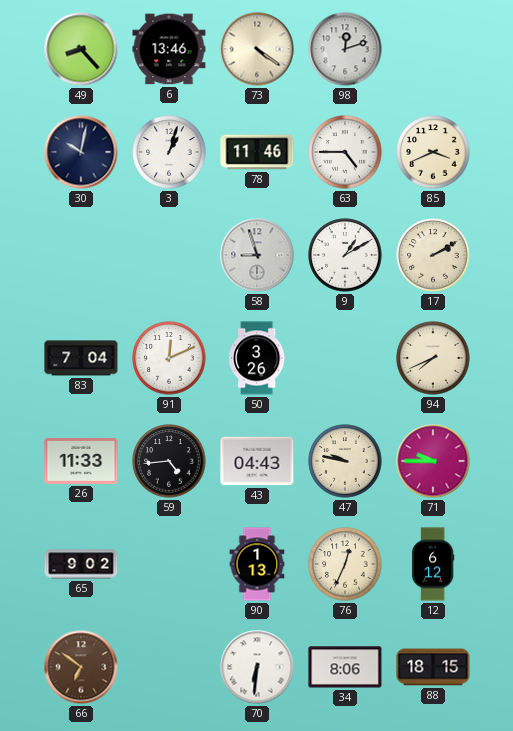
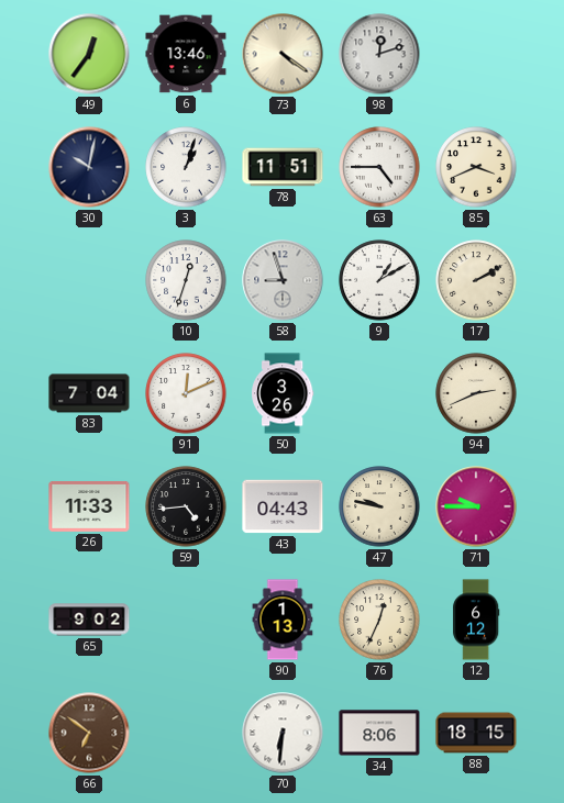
49: 8:23 -> 12:36
78: 11:46 -> 11:51
10: none -> 12:33
94: 7:41 -> 2:41
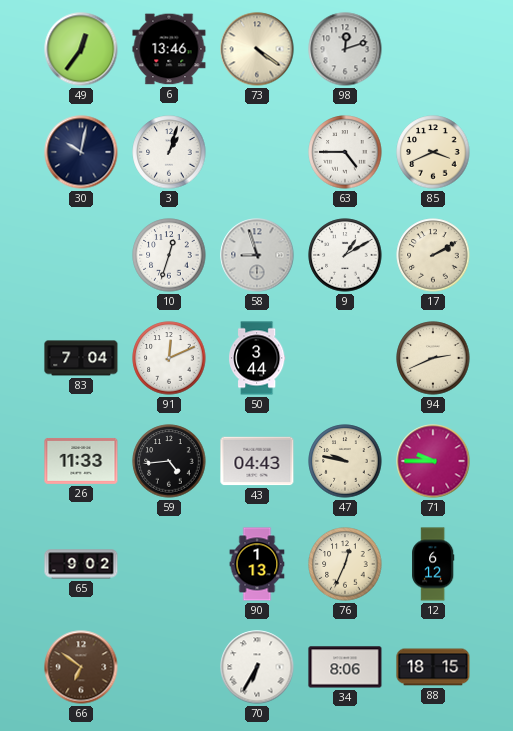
78: 11:51 -> none
50: 3:26 -> 3:44
70: 6:31 -> 6:35
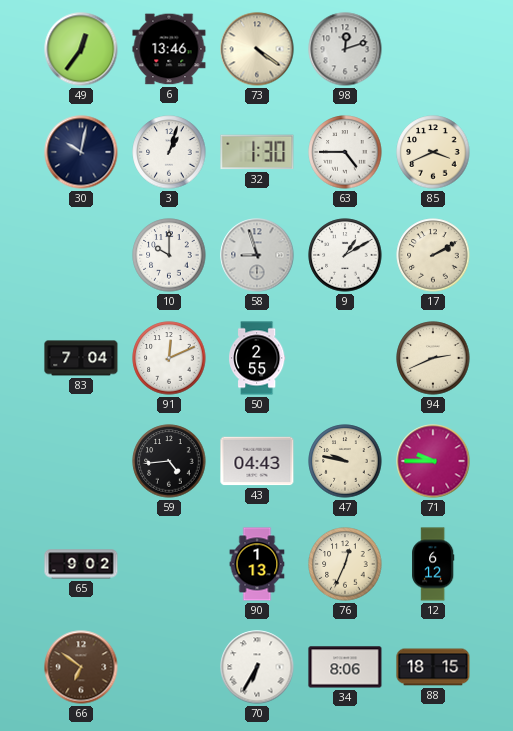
32: none -> 1:30
10: 12:33 -> 10:00
50: 3:44 -> 2:55
26: 11:33 -> none
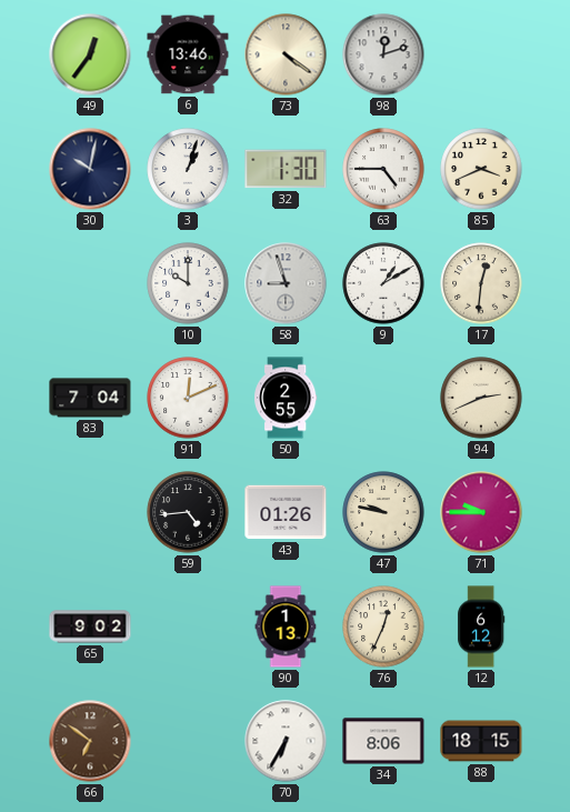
17: 2:10 -> 12:31
43: 04:43 -> 01:26
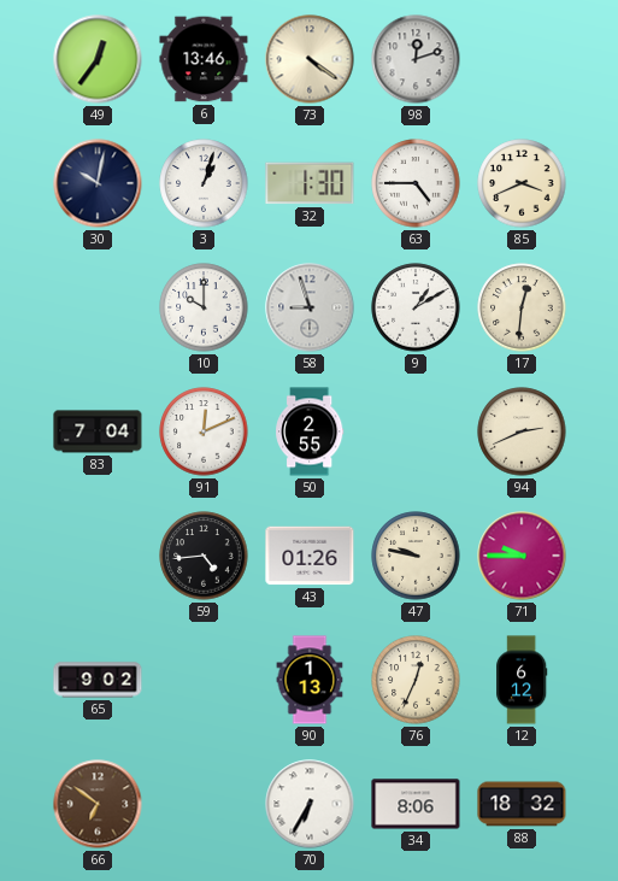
88: 18:15 -> 18:32
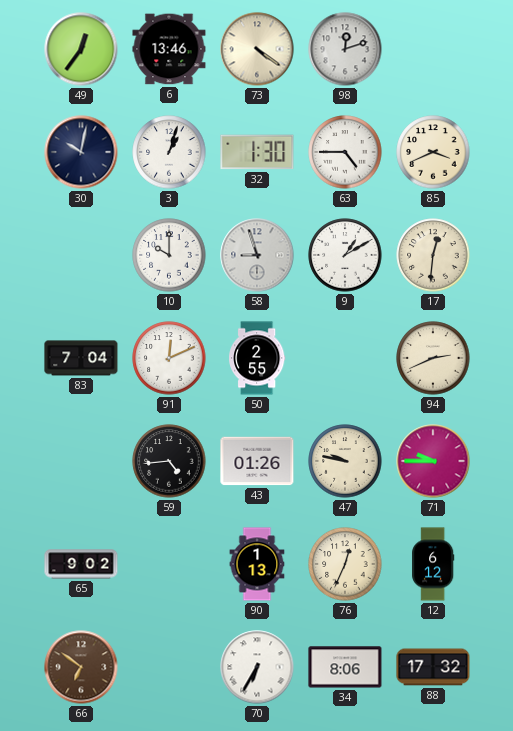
88: 18:32 -> 17:32
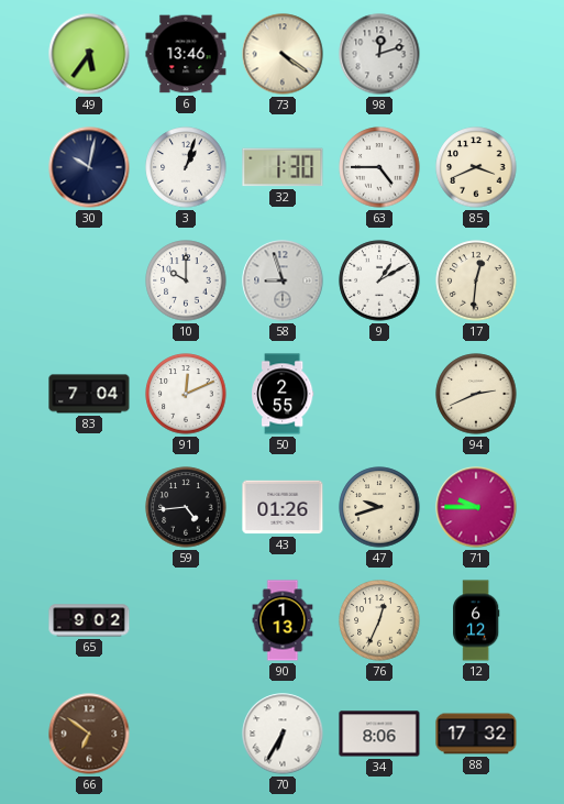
49: 12:36 -> 5:36
47: 9:47 -> 9:42
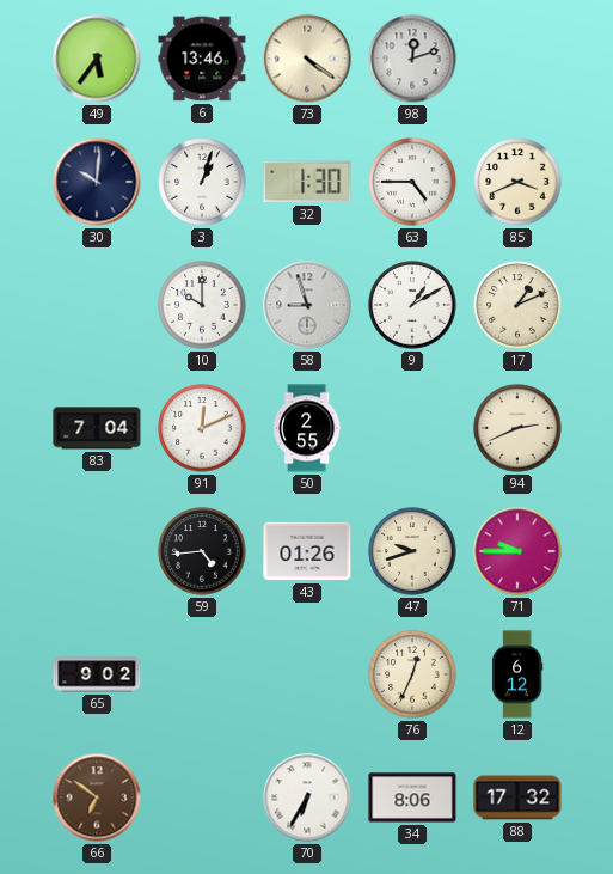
30: 10:02 -> 10:01
17: 12:31 -> 1:11
90: 1:13 -> none
